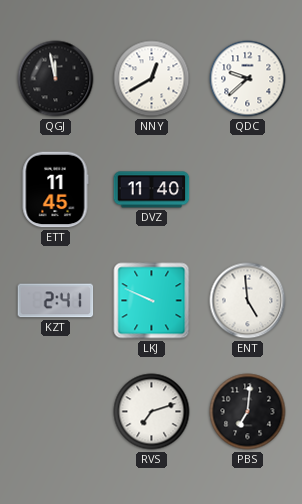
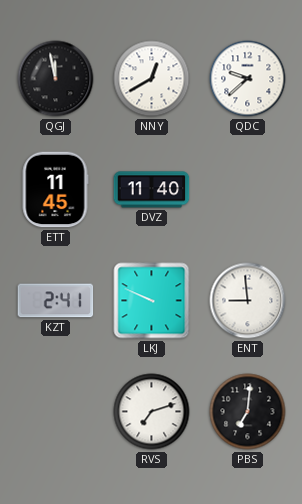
ENT: 4:59 -> 8:59
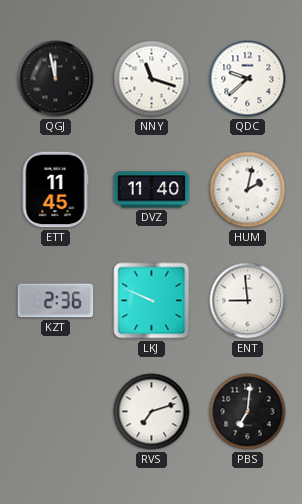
NNY: 12:40 -> 11:18
HUM: none -> 2:02
KZT: 2:41 -> 2:36
